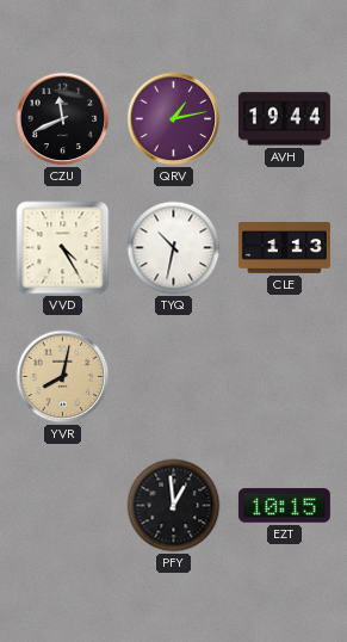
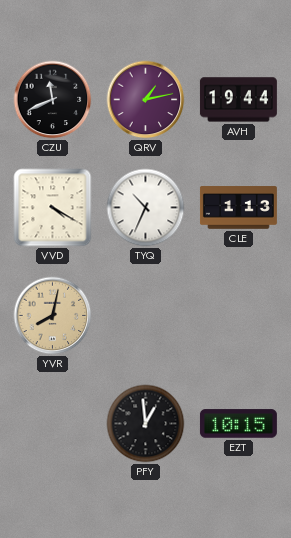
VVD: 4:25 -> 4:20
TYQ: 10:32 -> 10:34
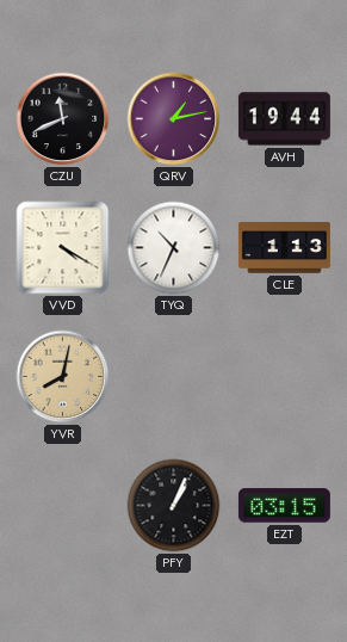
PFY: 12:59 -> 1:04
EZT: 10:15 -> 03:15
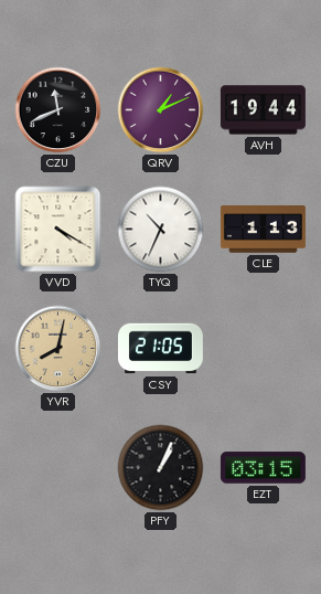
QRV: 1:13 -> 1:11
CSY: none -> 21:05
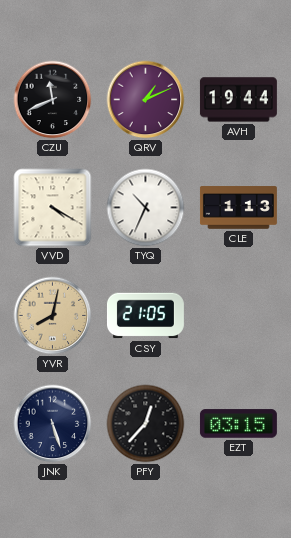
JNK: none -> 5:27
PFY: 1:04 -> 12:37
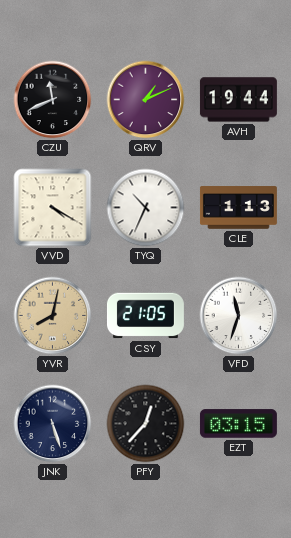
VFD: none -> 11:33
